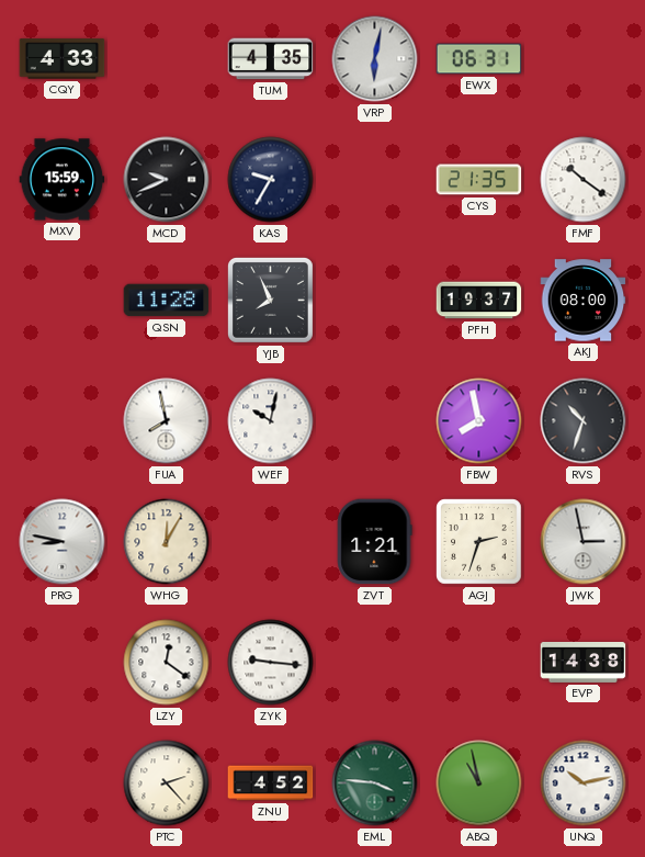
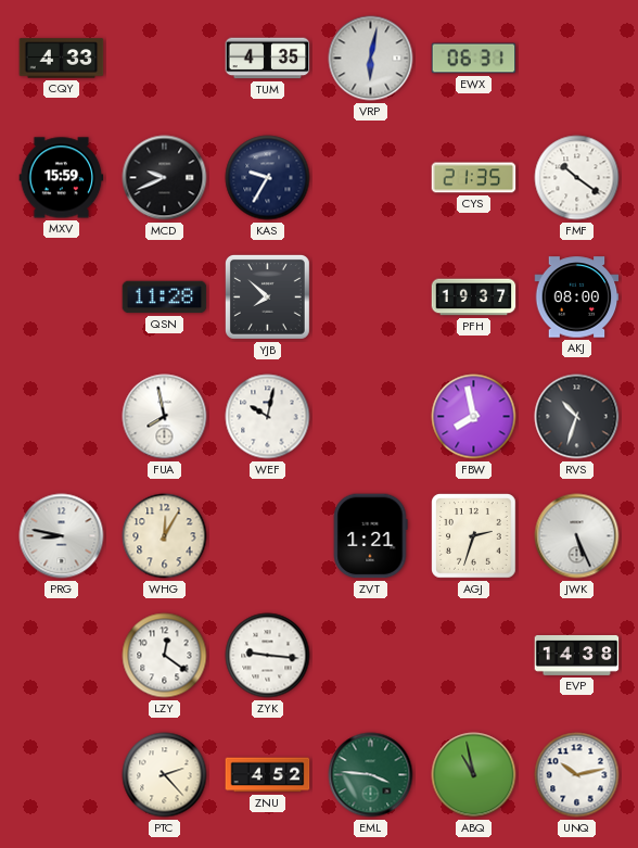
YJB: 7:56 -> 7:52
JWK: 2:58 -> 5:26
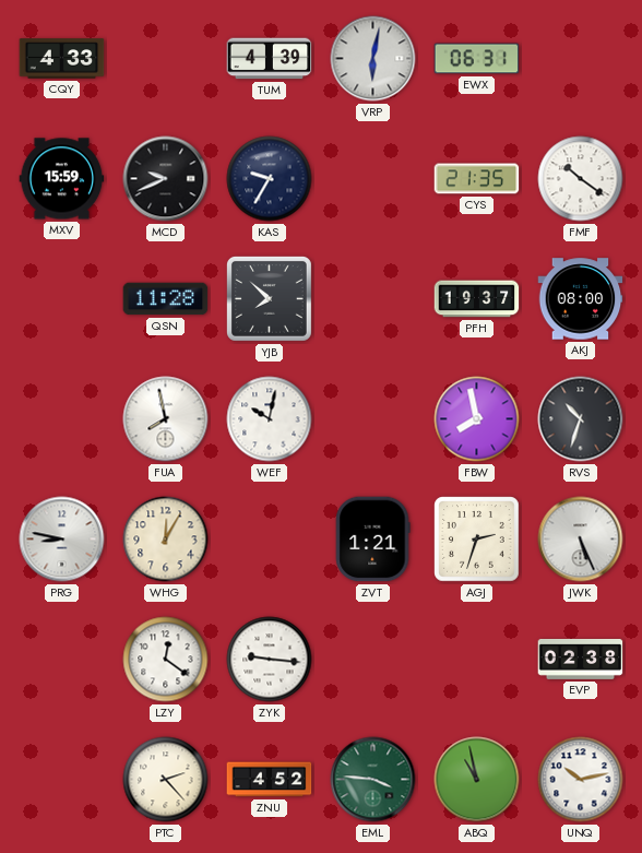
TUM: 4:35 -> 4:39
EVP: 14:38 -> 02:38
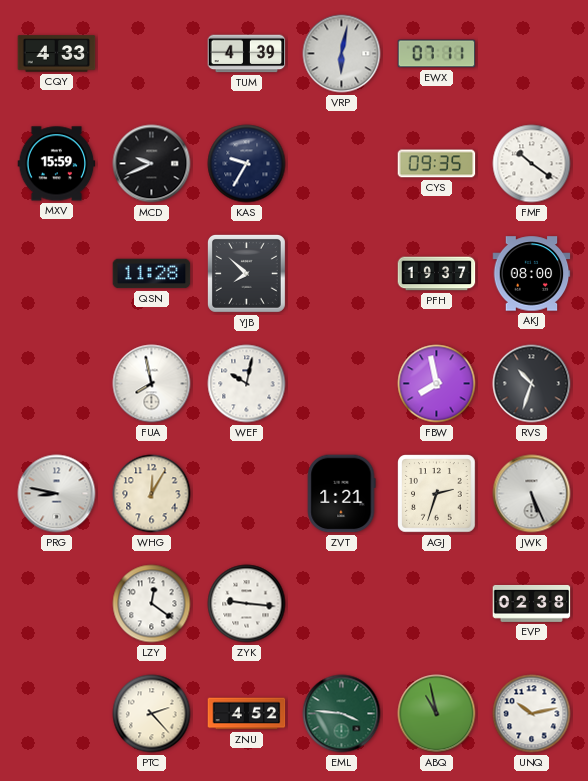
EWX: 06:31 -> 07:11
CYS: 21:35 -> 09:35
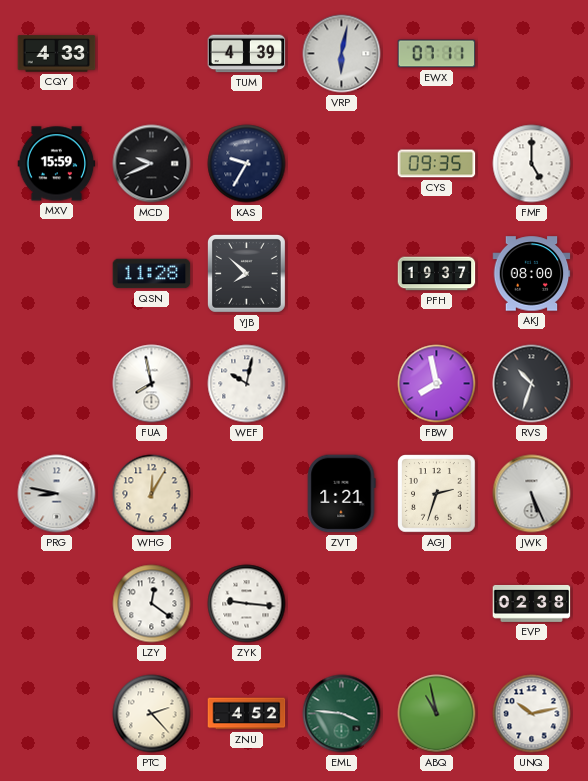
FMF: 10:21 -> 5:00
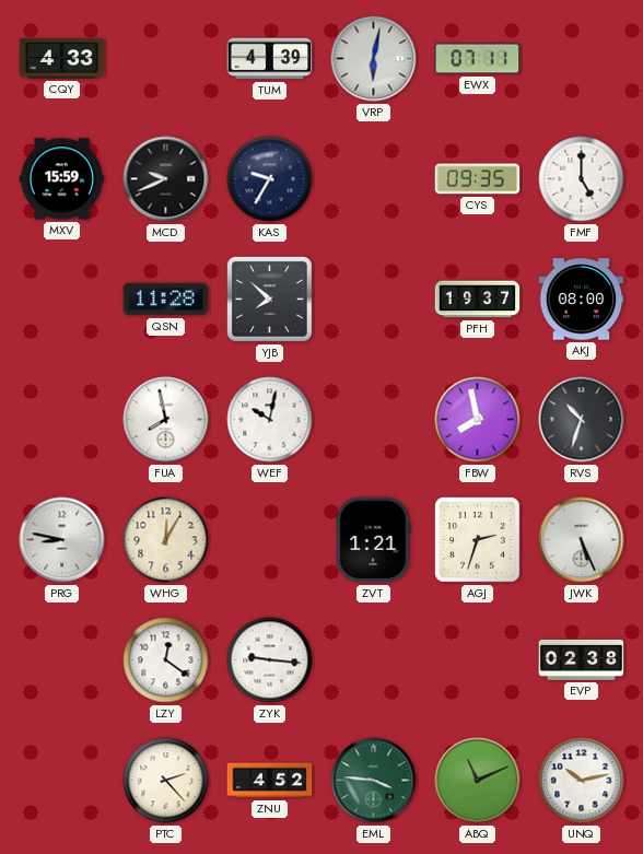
ABQ: 10:58 -> 11:11
